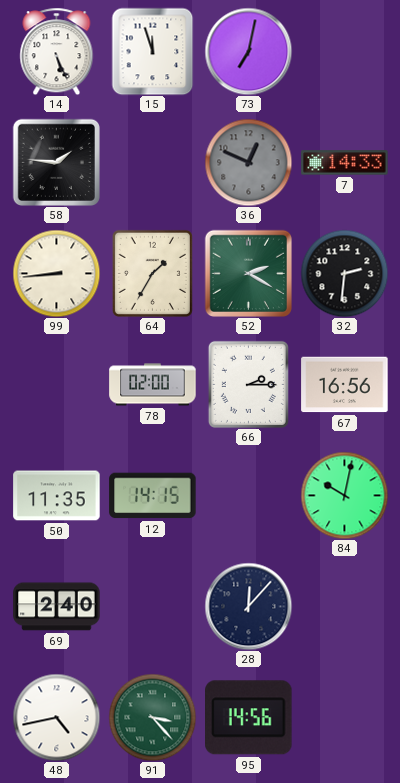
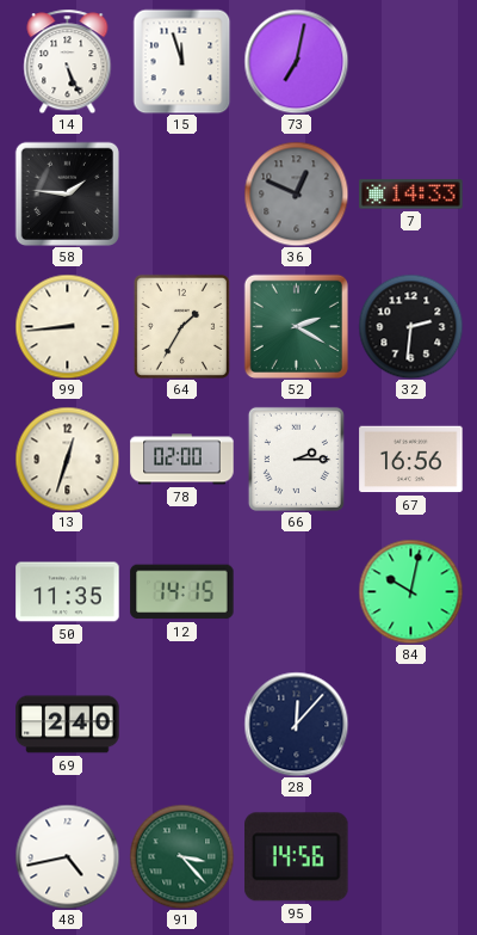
13: none -> 12:33
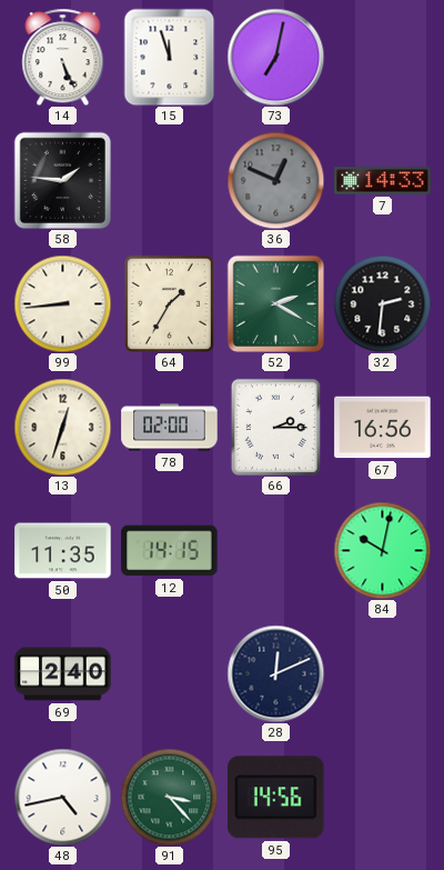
28: 12:07 -> 12:11
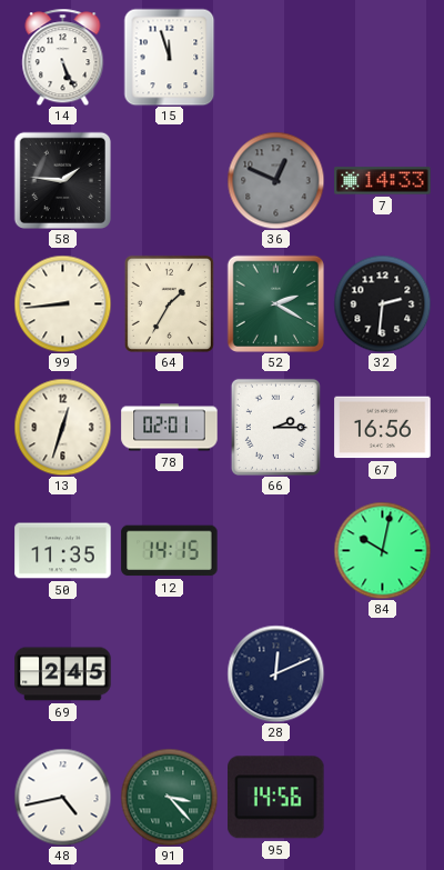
73: 7:02 -> none
78: 02:00 -> 02:01
69: 2:40 -> 2:45
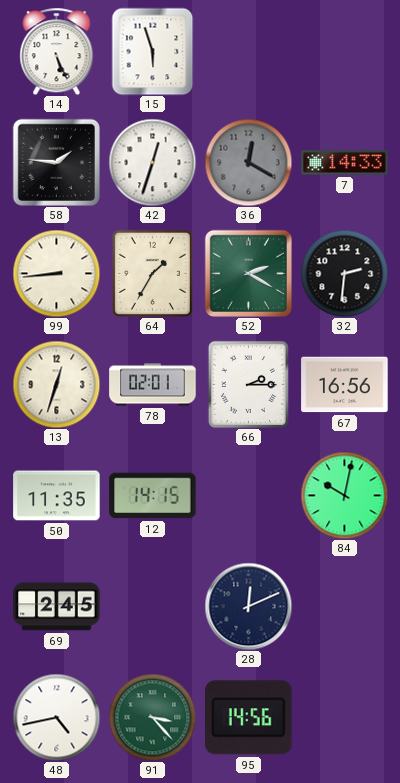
15: 11:57 -> 5:57
42: none -> 12:33
36: 12:49 -> 12:20
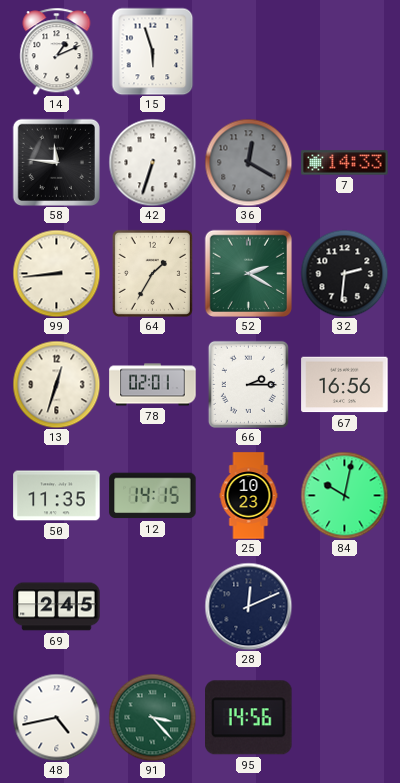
14: 5:26 -> 1:11
58: 1:46 -> 11:46
42: 12:33 -> 6:33
25: none -> 10:23
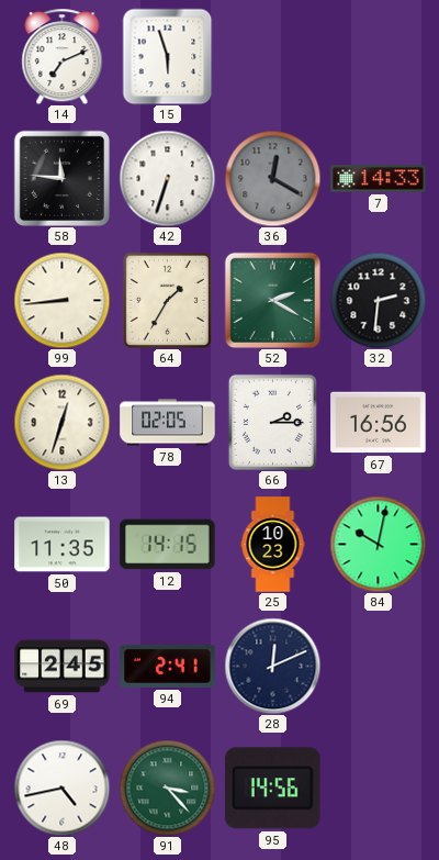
14: 1:11 -> 7:11
78: 02:01 -> 02:05
94: none -> 2:41
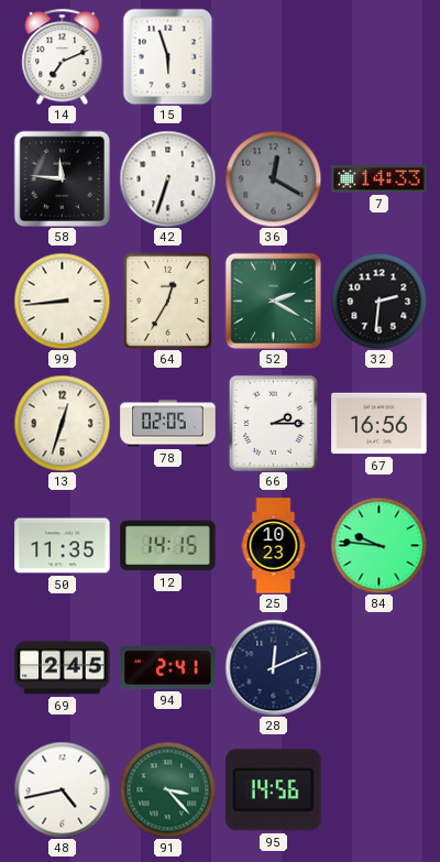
64: 1:35 -> 12:35
84: 10:02 -> 9:46
